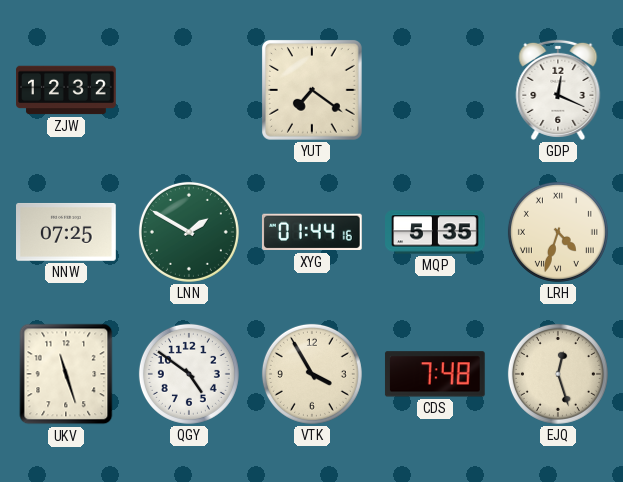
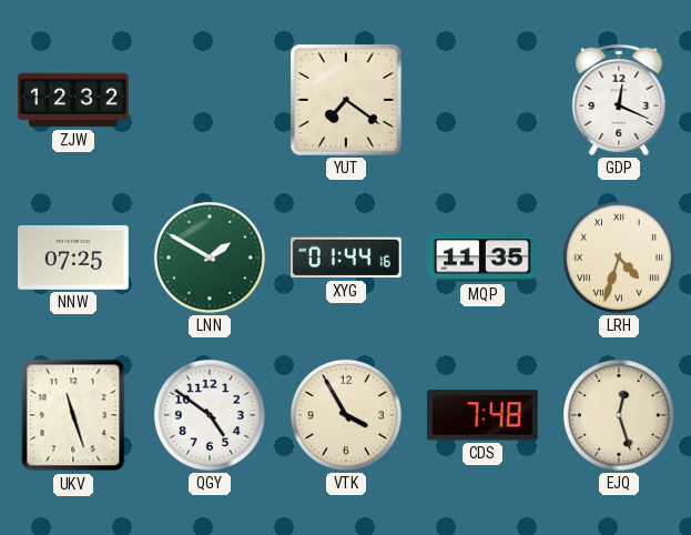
MQP: 5:35 -> 11:35
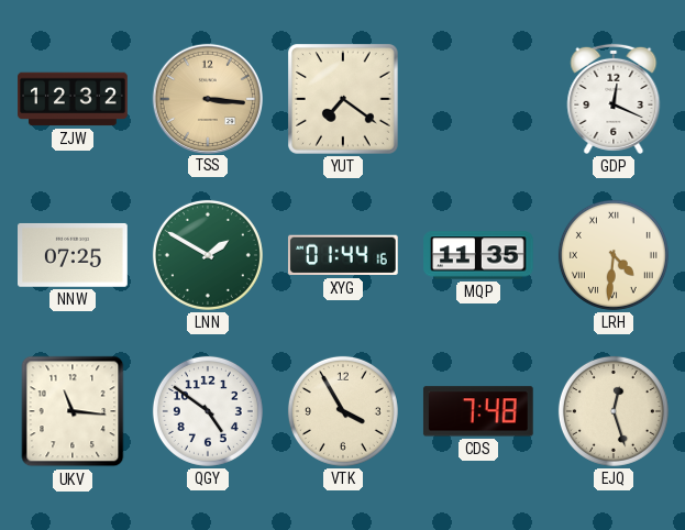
TSS: none -> 3:16
LRH: 4:33 -> 4:31
UKV: 11:27 -> 11:16
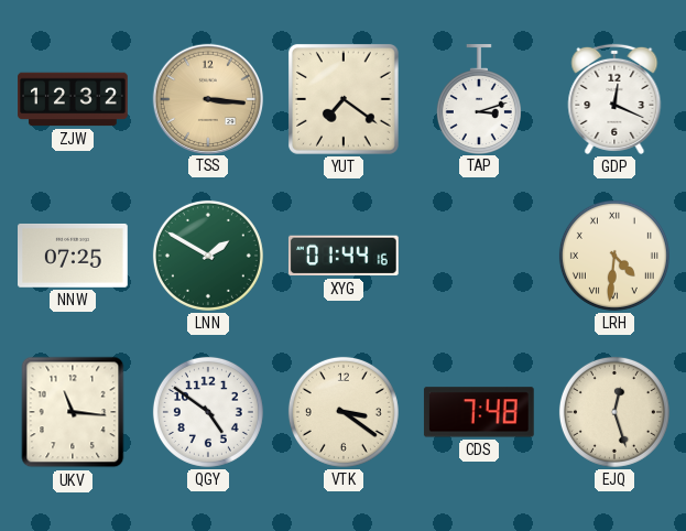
TAP: none -> 3:12
MQP: 11:35 -> none
VTK: 3:55 -> 3:21
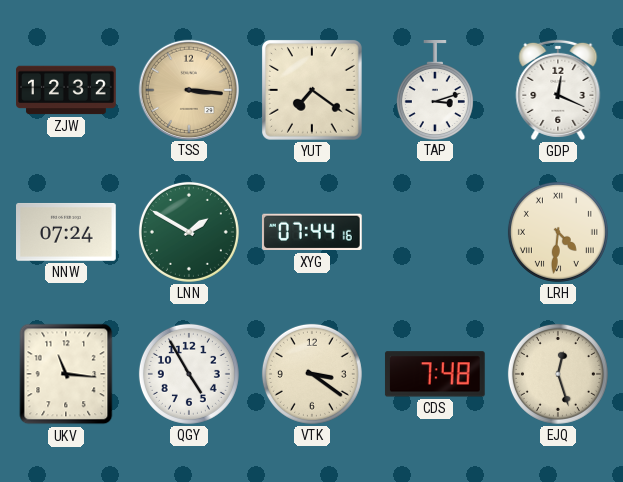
NNW: 07:25 -> 07:24
XYG: 01:44 -> 07:44
QGY: 4:51 -> 4:55
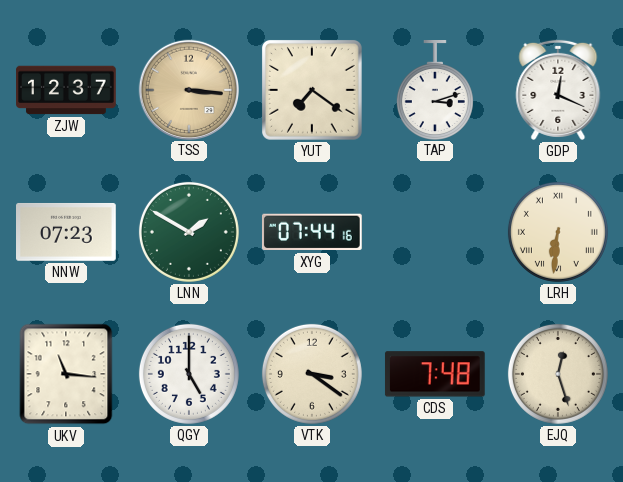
ZJW: 12:32 -> 12:37
NNW: 07:24 -> 07:23
LRH: 4:31 -> 6:31
QGY: 4:55 -> 5:00
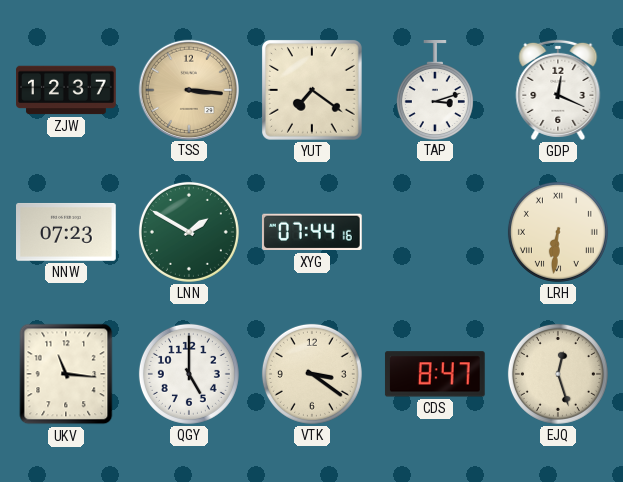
CDS: 7:48 -> 8:47
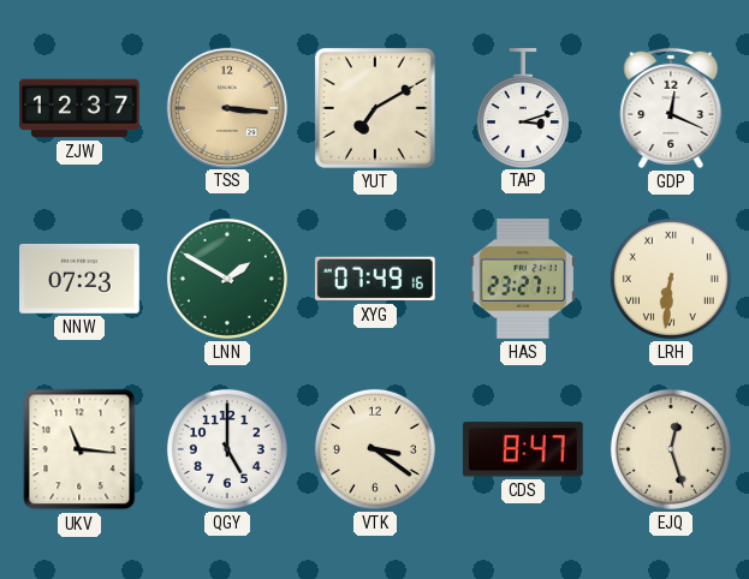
YUT: 7:21 -> 7:10
XYG: 07:44 -> 07:49
HAS: none -> 23:27
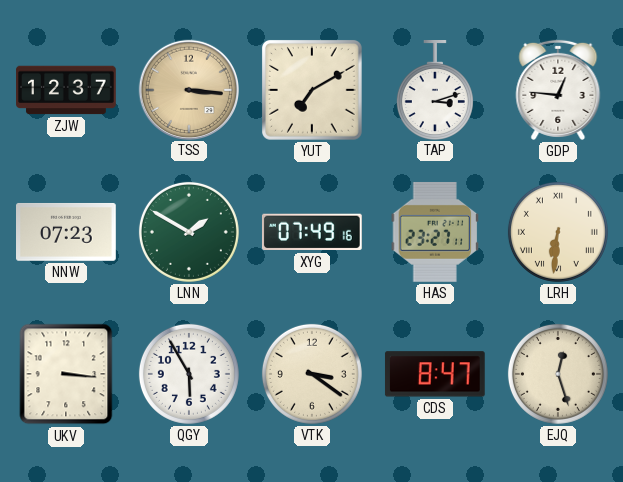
GDP: 12:19 -> 12:46
UKV: 11:16 -> 3:16
QGY: 5:00 -> 5:55
